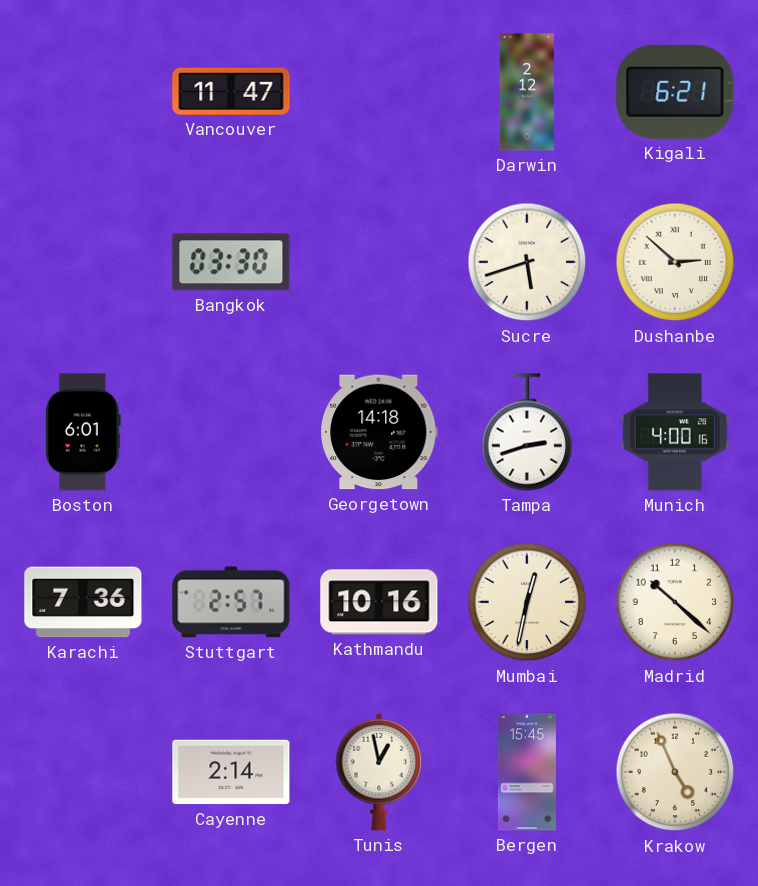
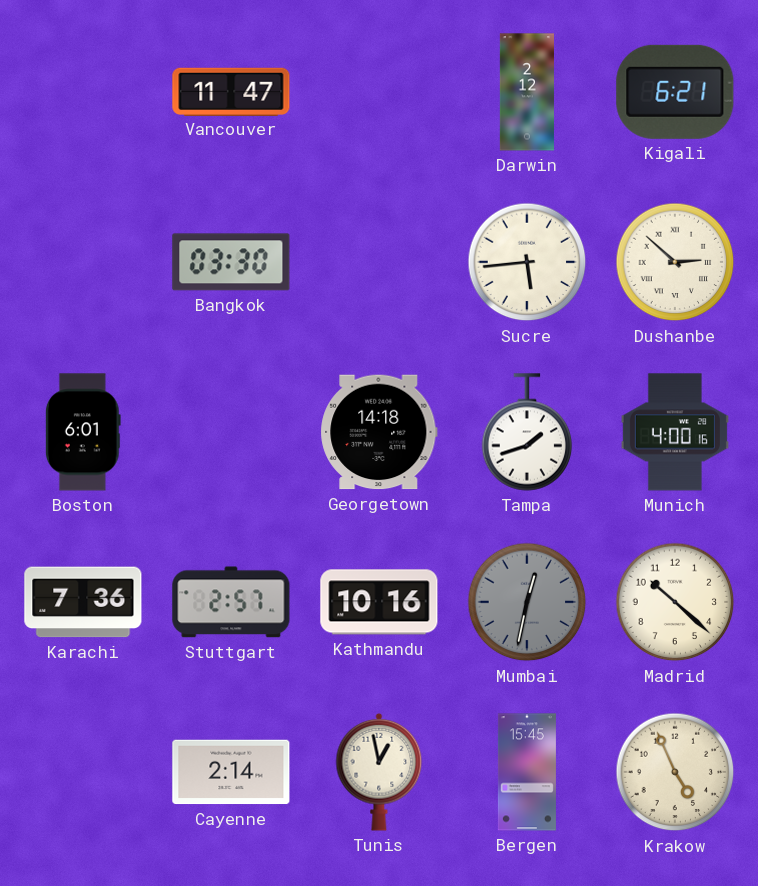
Sucre: 5:42 -> 5:44
Tampa: 2:42 -> 1:42
Mumbai dial: cream -> grey
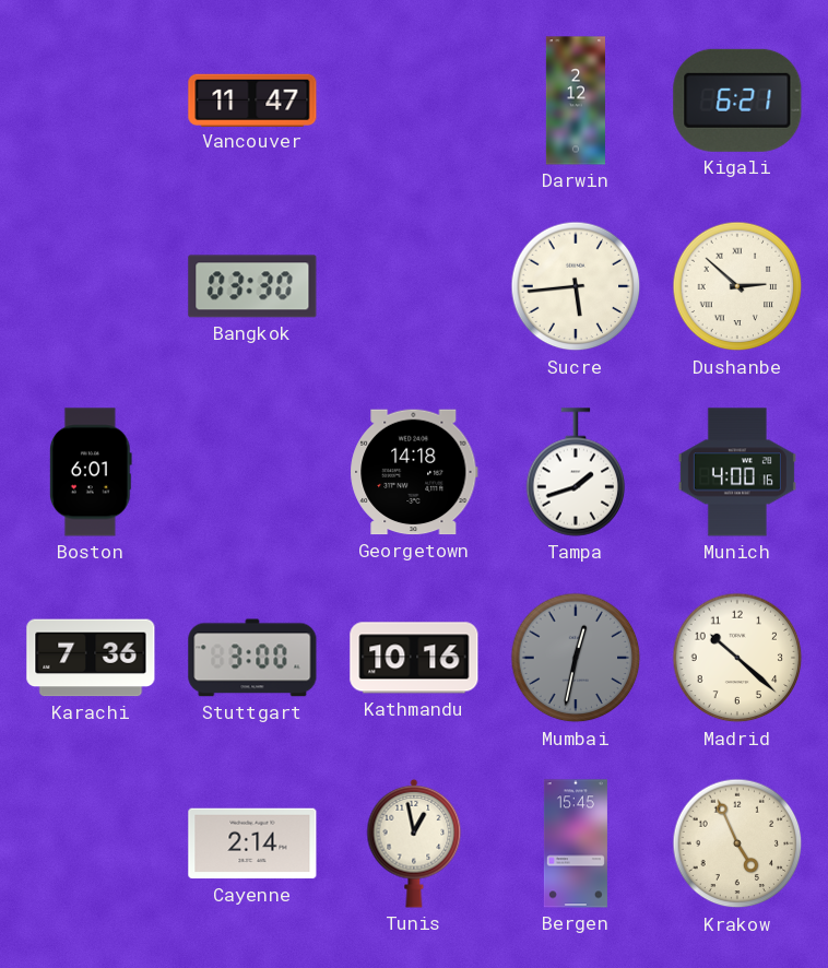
Stuttgart: 2:57 -> 3:00
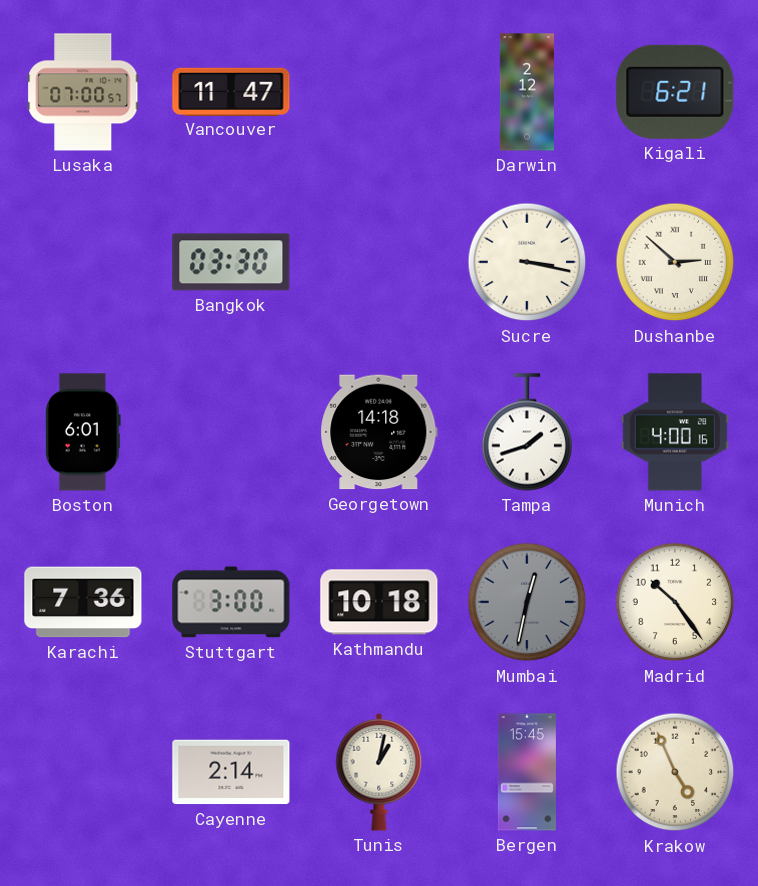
Lusaka: none -> 07:00
Sucre: 5:44 -> 3:17
Kathmandu: 10:16 -> 10:18
Madrid: 10:22 -> 10:24
Tunis: 12:58 -> 1:02
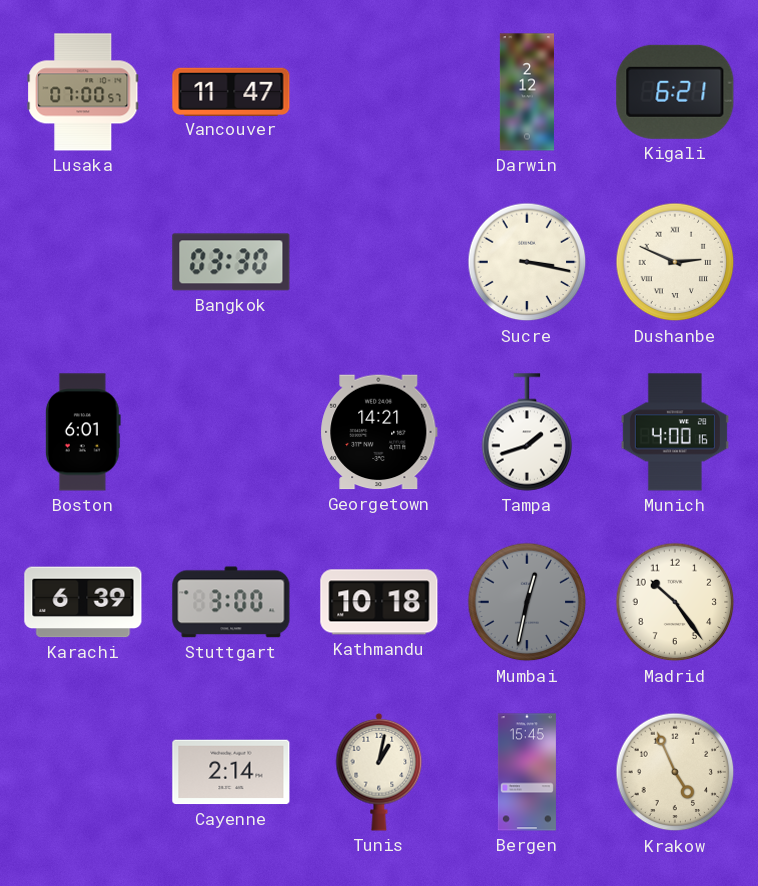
Dushanbe: 2:52 -> 2:49
Georgetown: 14:18 -> 14:21
Karachi: 7:36 -> 6:39
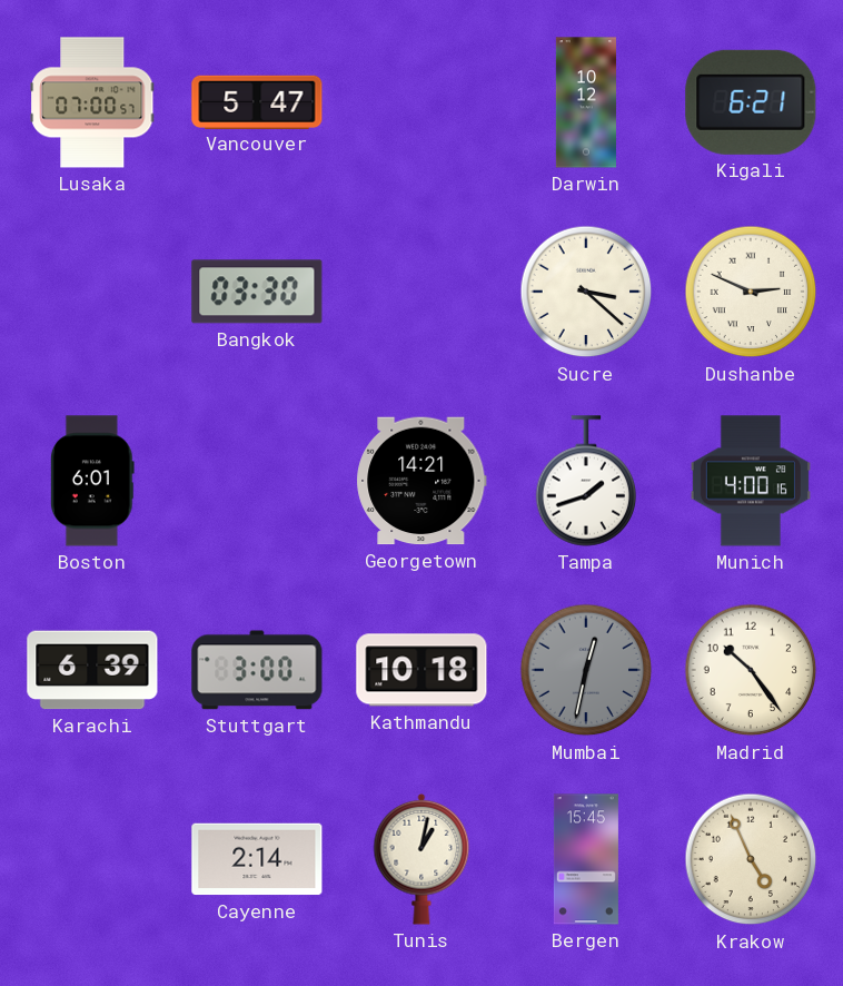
Vancouver: 11:47 -> 5:47
Darwin: 2:12 -> 10:12
Sucre: 3:17 -> 3:22
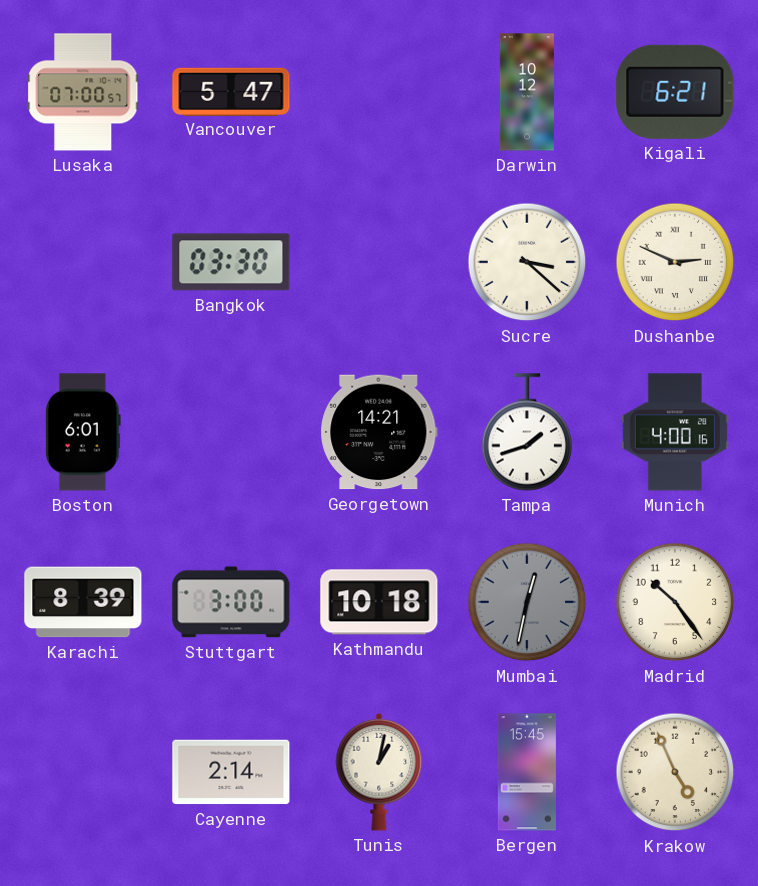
Karachi: 6:39 -> 8:39
